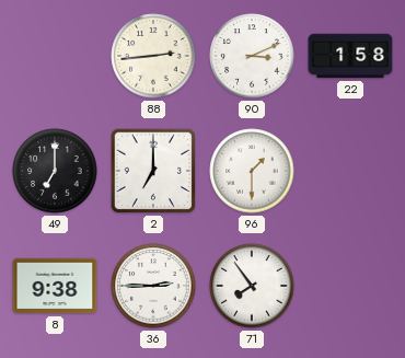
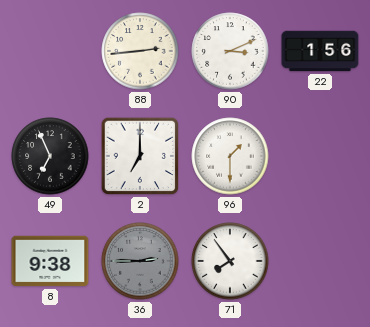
22: 1:58 -> 1:56
49: 7:00 -> 6:56
36 dial: white -> grey
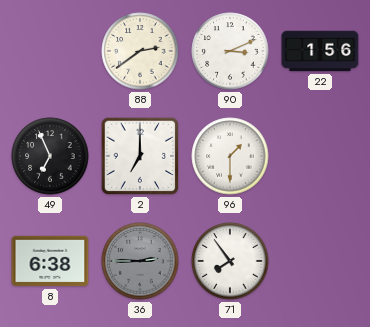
88: 2:44 -> 2:39
8: 9:38 -> 6:38
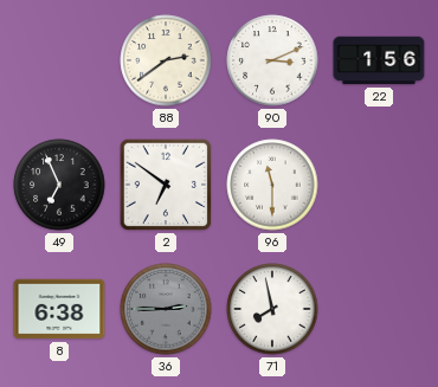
2: 7:00 -> 6:51
96: 1:30 -> 11:30
71: 7:54 -> 7:58
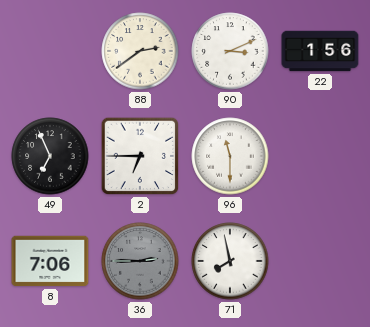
2: 6:51 -> 6:45
8: 6:38 -> 7:06
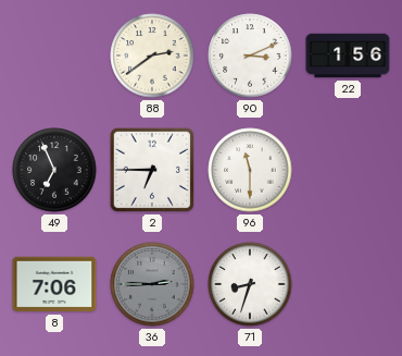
71: 7:58 -> 8:33
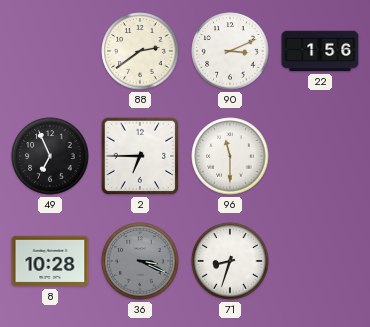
8: 7:06 -> 10:28
36: 2:45 -> 3:19
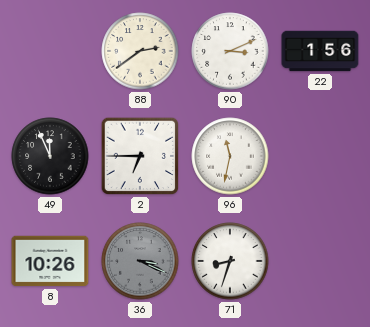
49: 6:56 -> 11:56
96: 11:30 -> 11:32
8: 10:28 -> 10:26
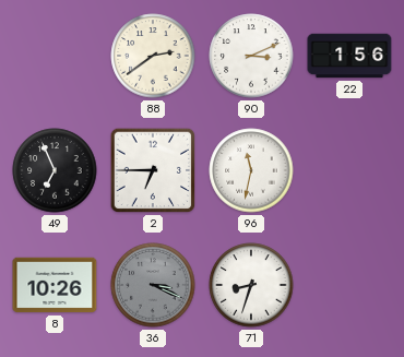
49: 11:56 -> 6:56
